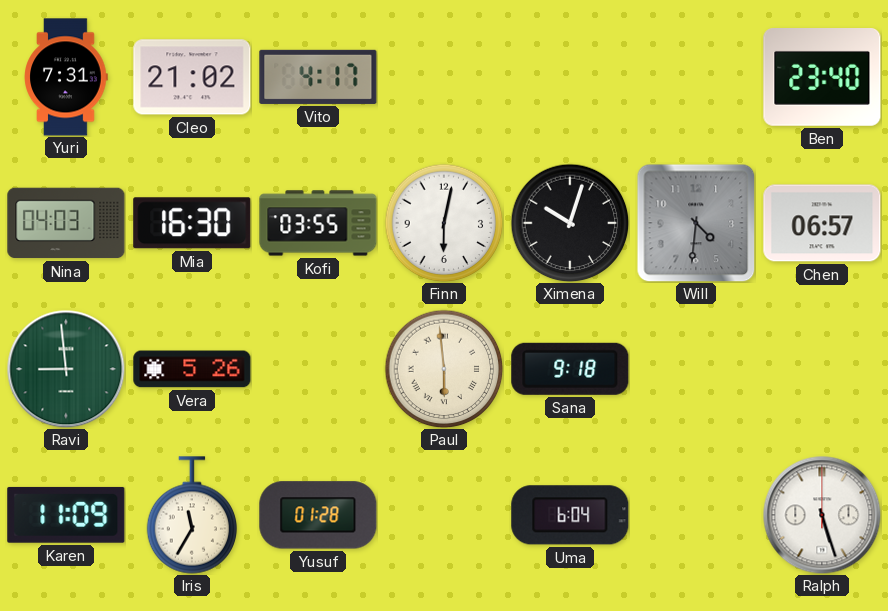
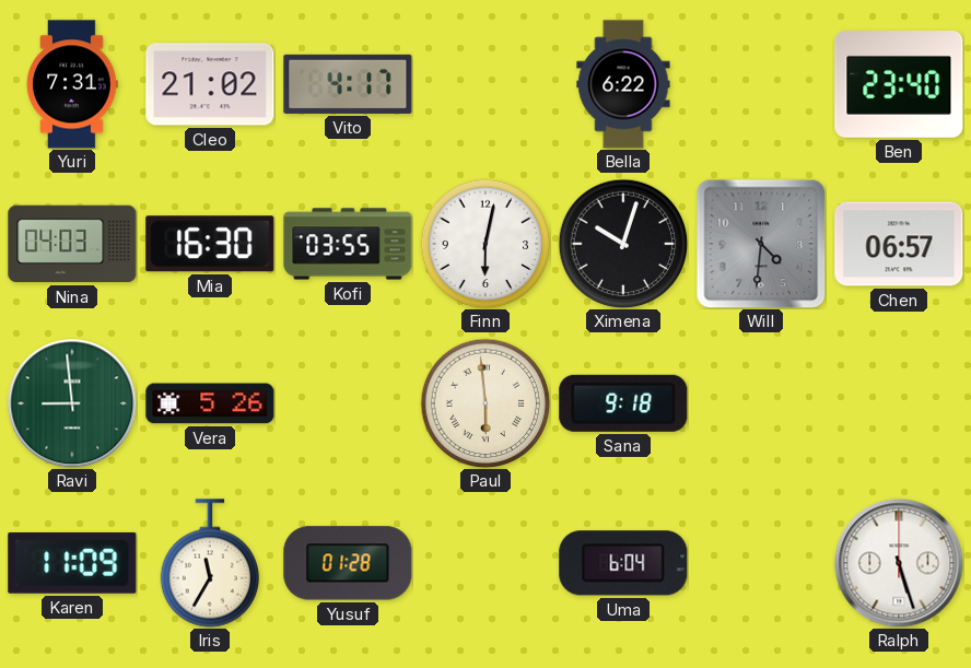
Bella: none -> 6:22
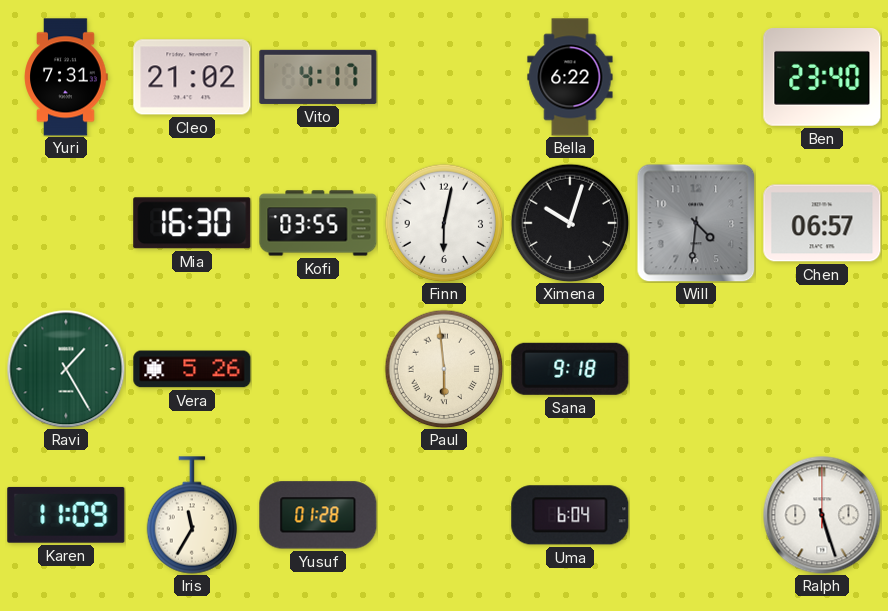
Nina: 04:03 -> none
Ravi: 8:59 -> 1:25
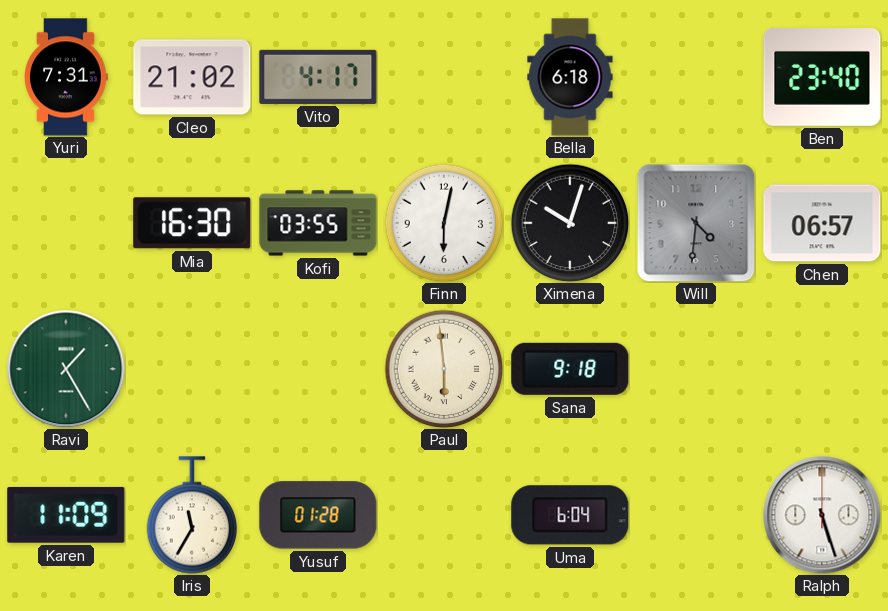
Bella: 6:22 -> 6:18
Vera: 5:26 -> none
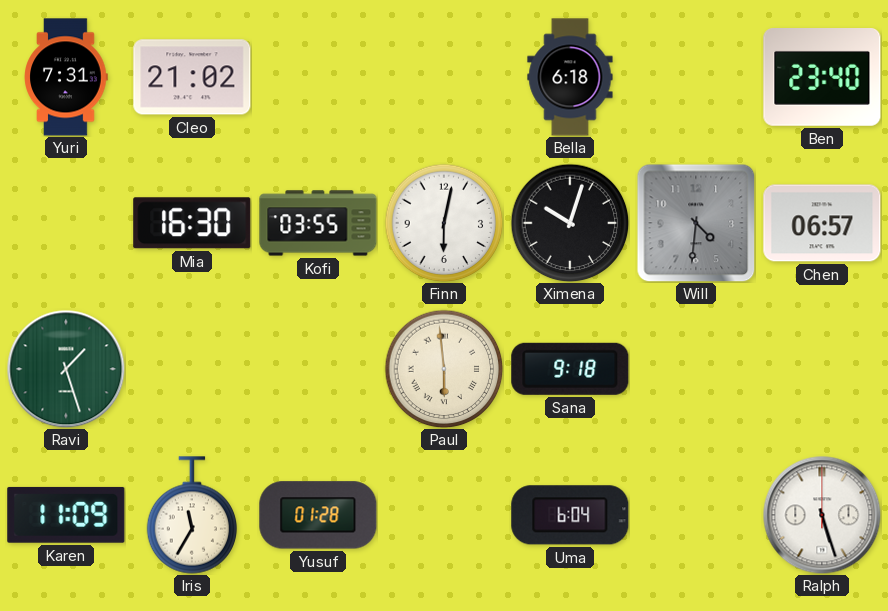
Vito: 4:17 -> none
Ravi: 1:25 -> 1:27
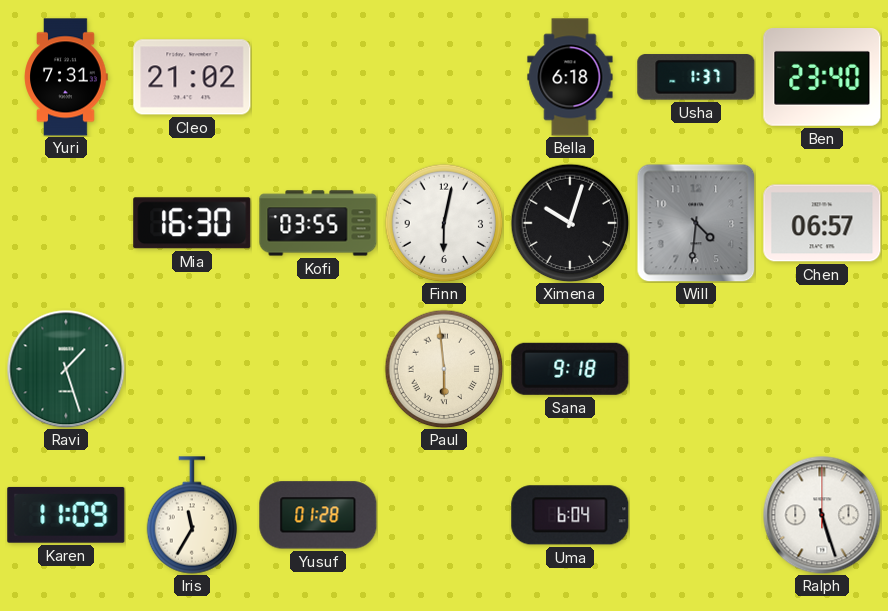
Usha: none -> 1:37
